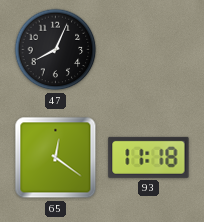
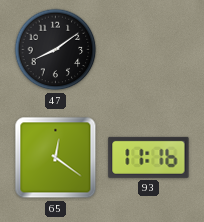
47: 8:04 -> 8:09
93: 11:18 -> 11:16
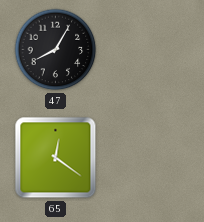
47: 8:09 -> 8:05
93: 11:16 -> none
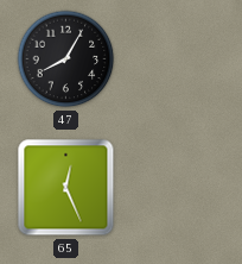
65: 12:21 -> 12:26
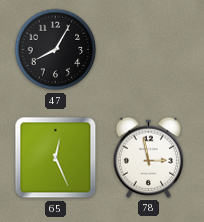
78: none -> 2:58
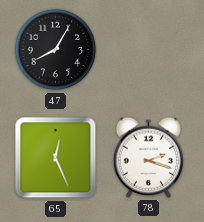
78: 2:58 -> 2:18
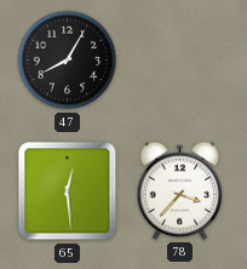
65: 12:26 -> 12:29
78: 2:18 -> 3:37
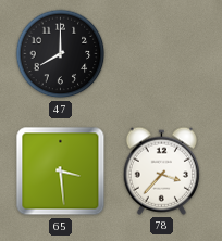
47: 8:05 -> 8:00
65: 12:29 -> 3:29
